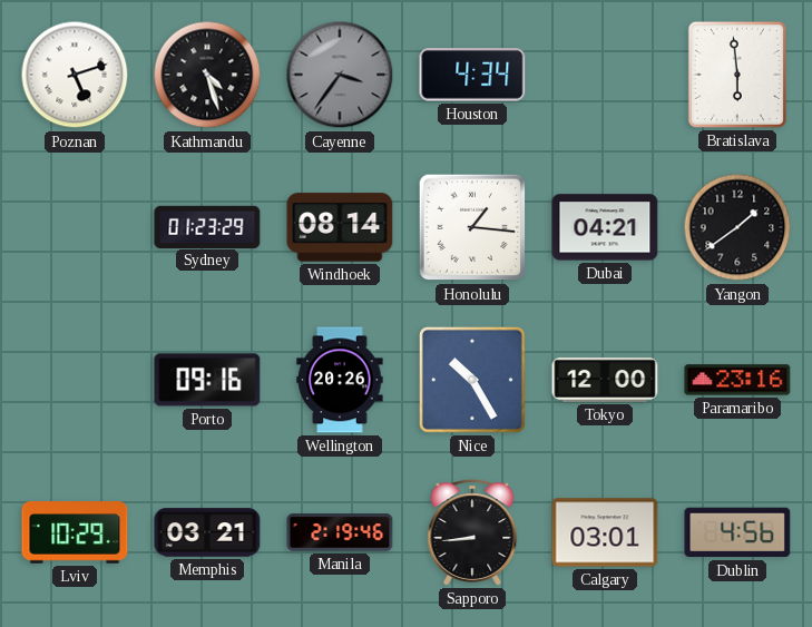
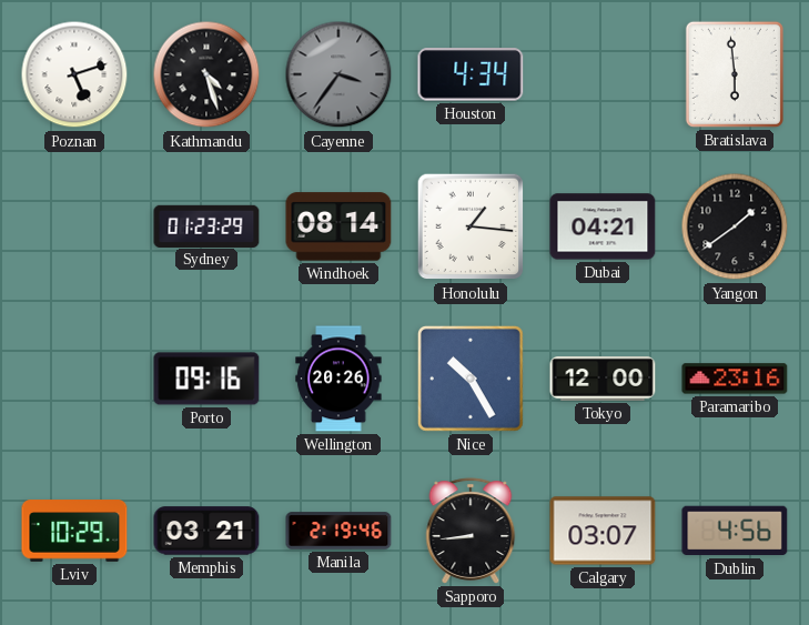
Calgary: 03:01 -> 03:07
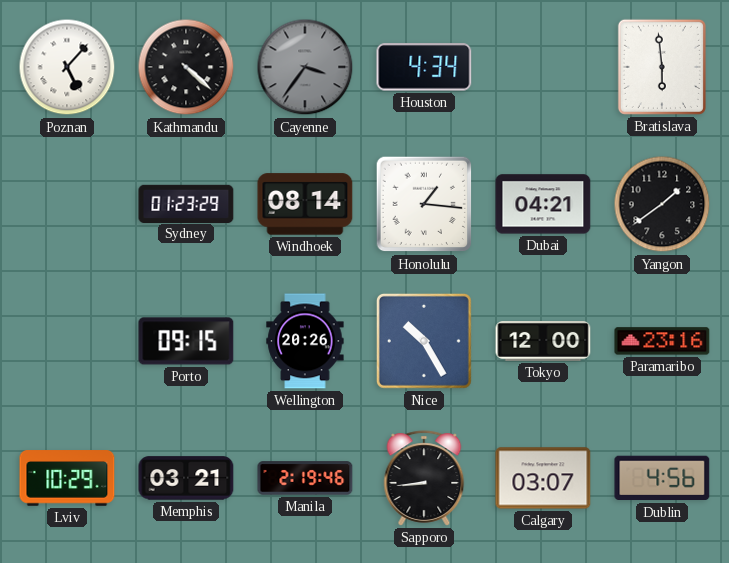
Poznan: 5:12 -> 5:07
Kathmandu: 4:27 -> 4:22
Porto: 09:16 -> 09:15
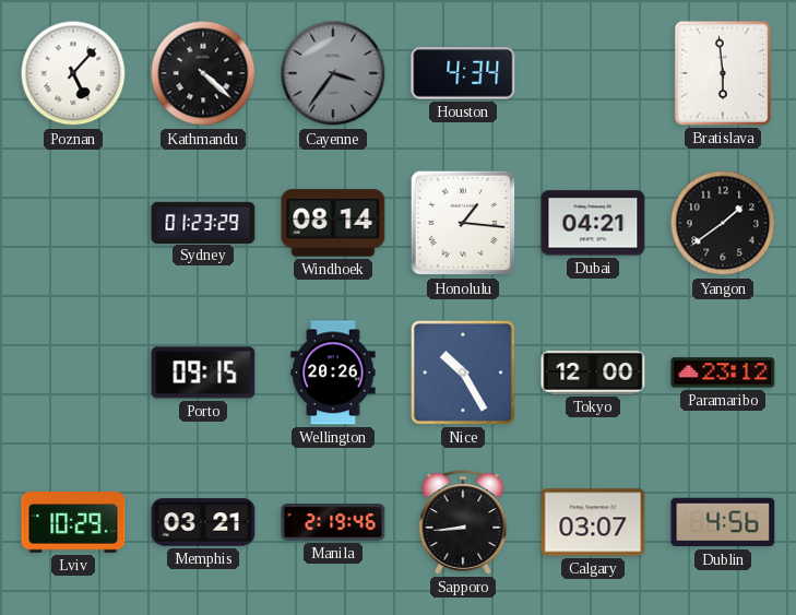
Paramaribo: 23:16 -> 23:12
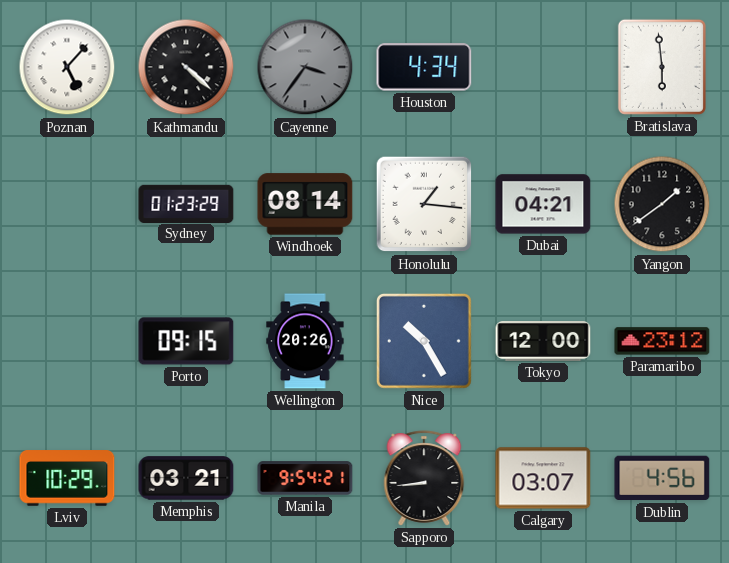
Manila: 2:19 -> 9:54
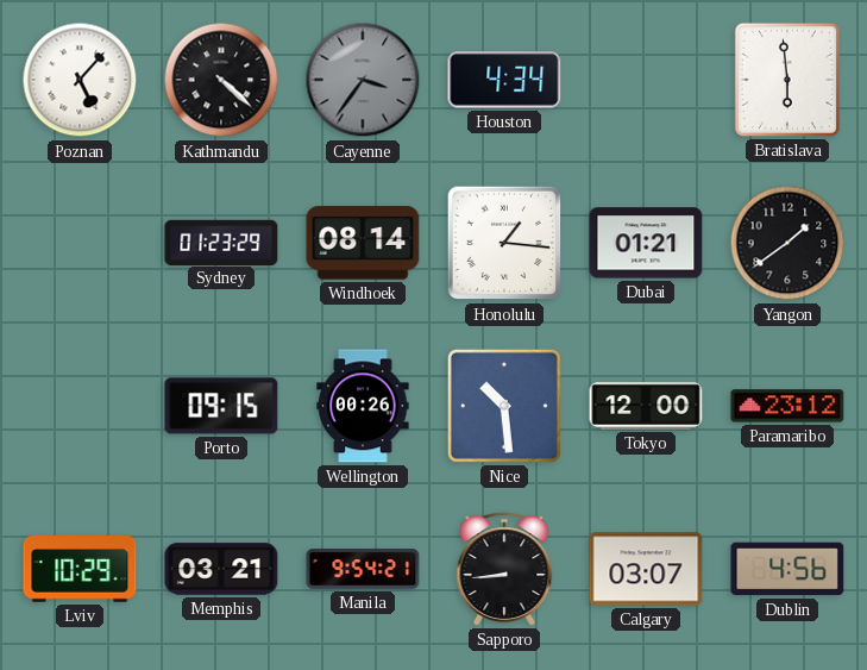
Dubai: 04:21 -> 01:21
Wellington: 20:26 -> 00:26
Nice: 10:25 -> 10:29
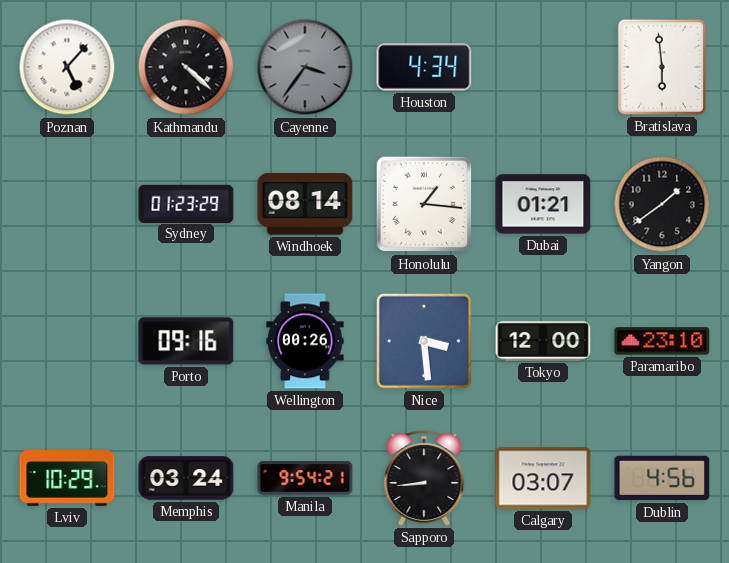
Porto: 09:15 -> 09:16
Nice: 10:29 -> 3:29
Paramaribo: 23:12 -> 23:10
Memphis: 03:21 -> 03:24
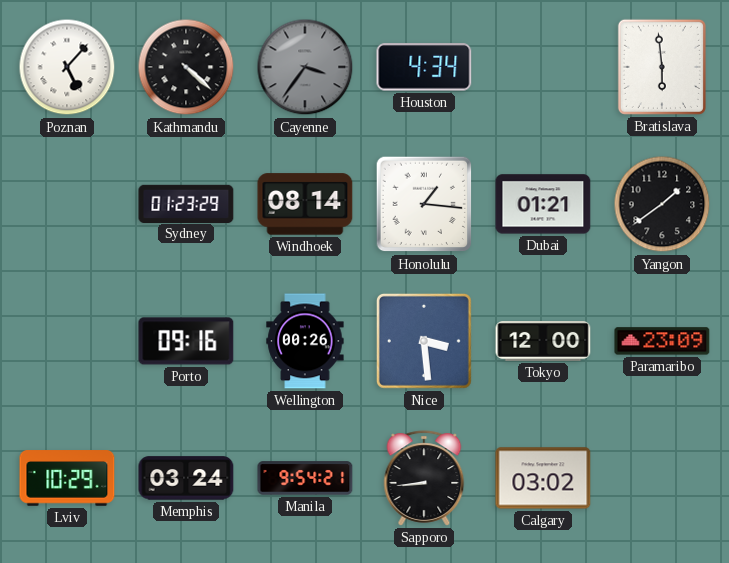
Paramaribo: 23:10 -> 23:09
Calgary: 03:07 -> 03:02
Dublin: 4:56 -> none
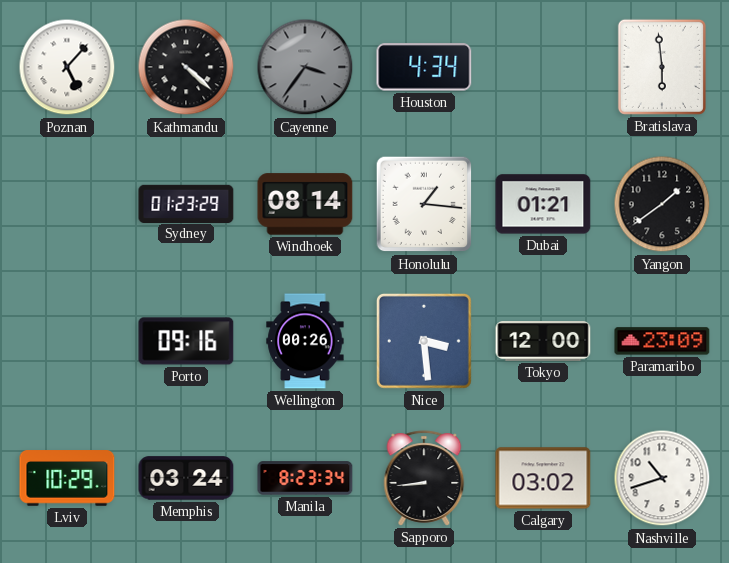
Manila: 9:54 -> 8:23
Nashville: none -> 10:42
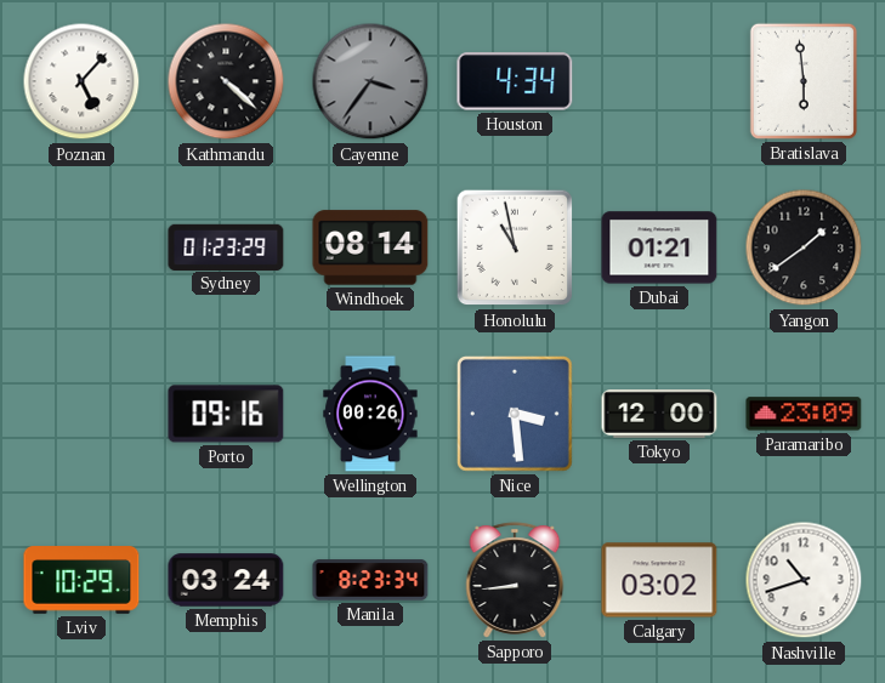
Honolulu: 1:16 -> 10:58
